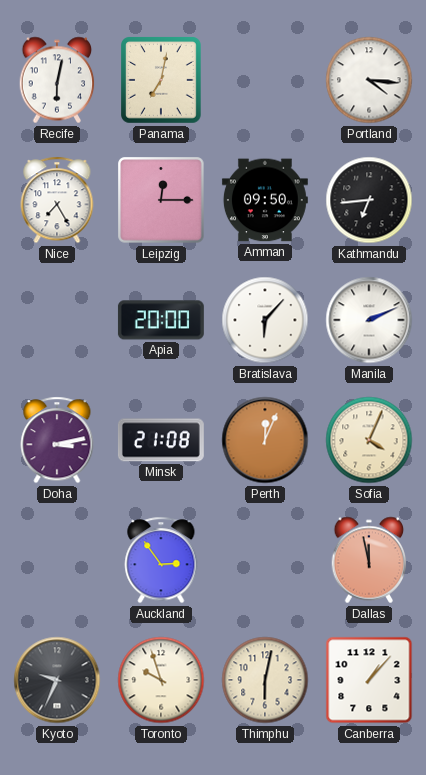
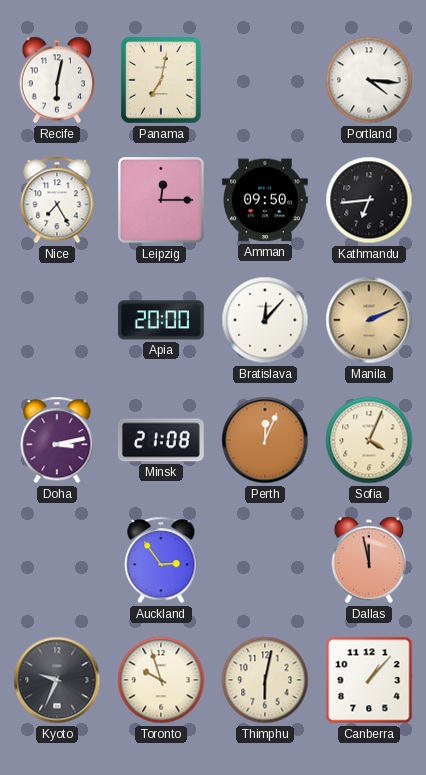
Bratislava: 6:07 -> 12:07
Manila dial: white -> champagne
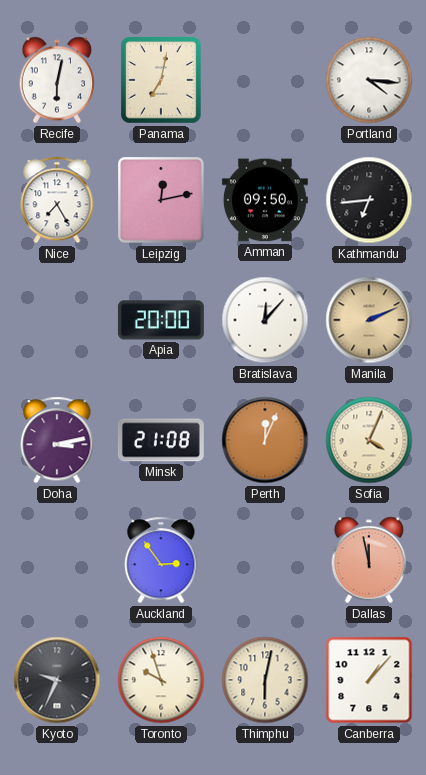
Leipzig: 12:15 -> 12:13
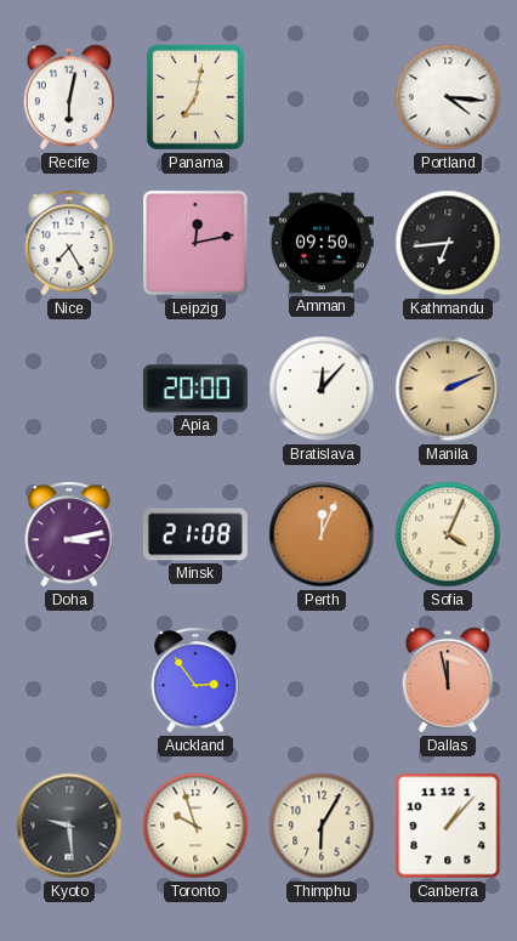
Kyoto: 9:34 -> 9:29
Thimphu: 6:02 -> 6:05
